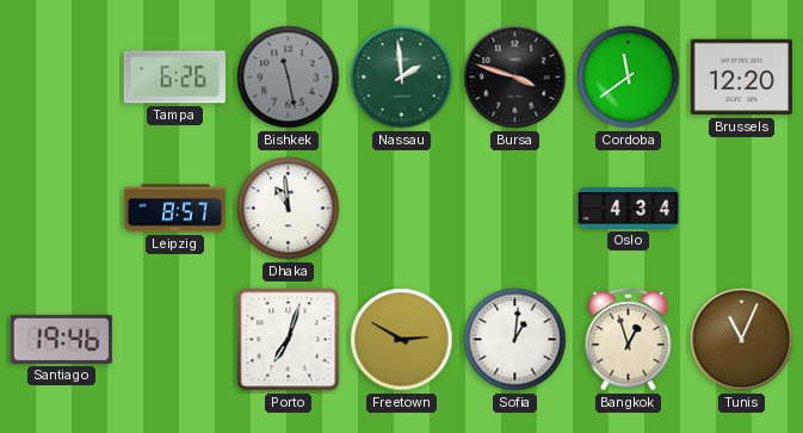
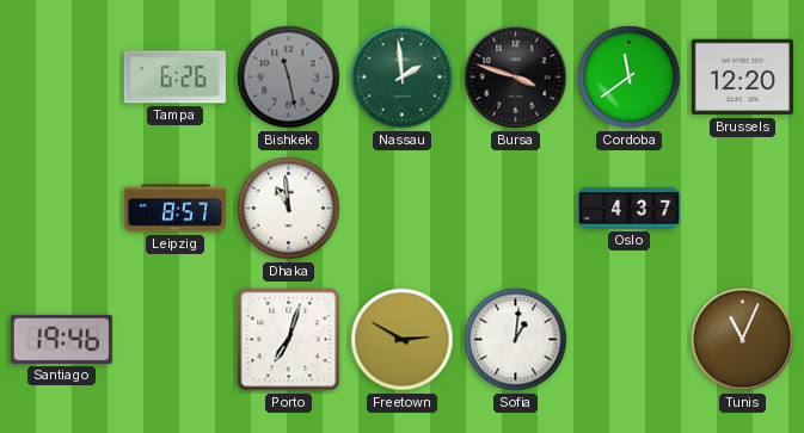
Oslo: 4:34 -> 4:37
Bangkok: 12:57 -> none
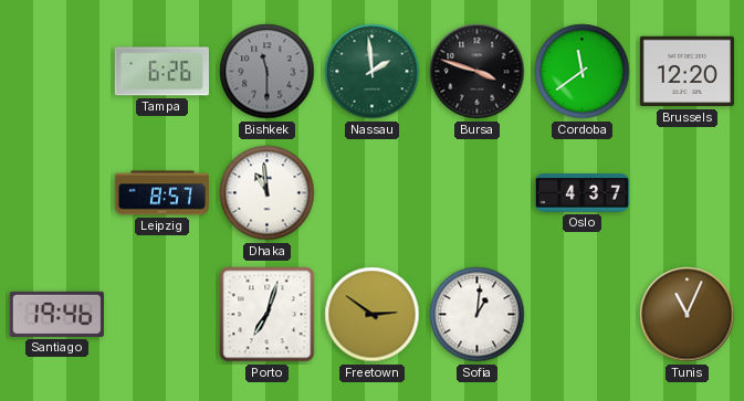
Bishkek: 11:28 -> 11:30
Freetown: 2:50 -> 2:51
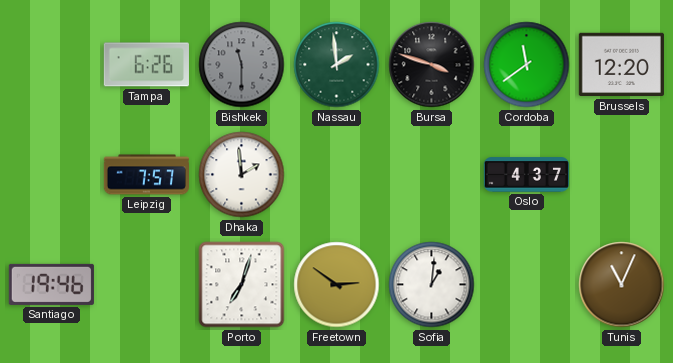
Leipzig: 8:57 -> 7:57
Dhaka: 10:59 -> 1:59
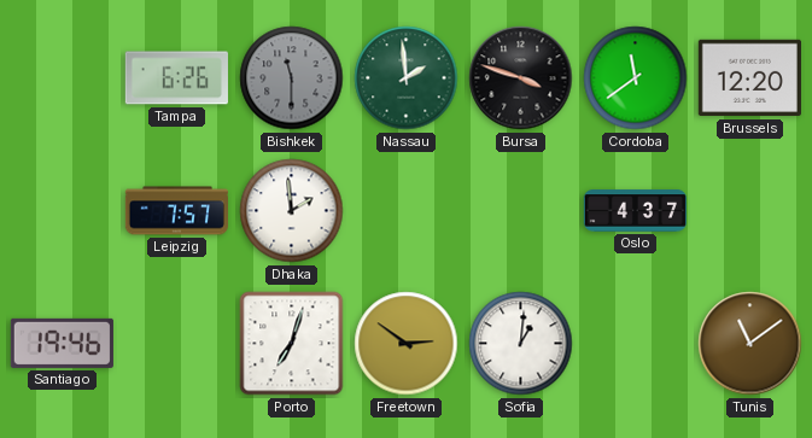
Tunis: 11:04 -> 11:09
